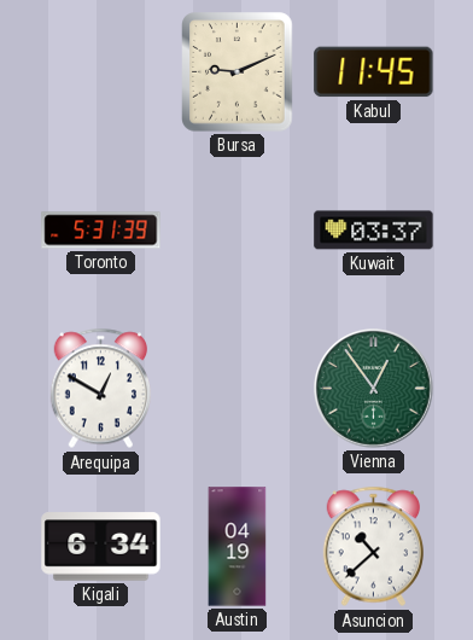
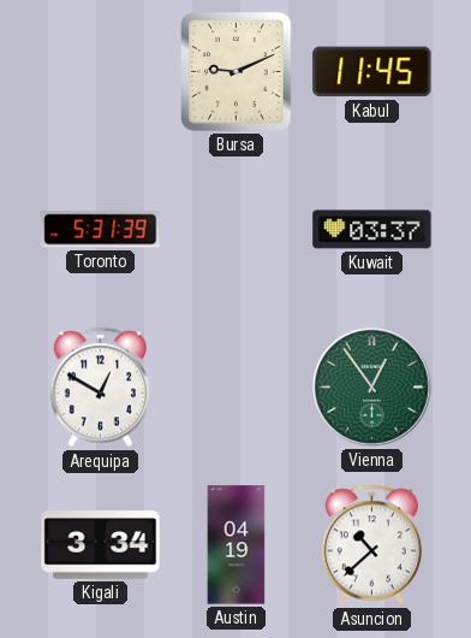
Kigali: 6:34 -> 3:34
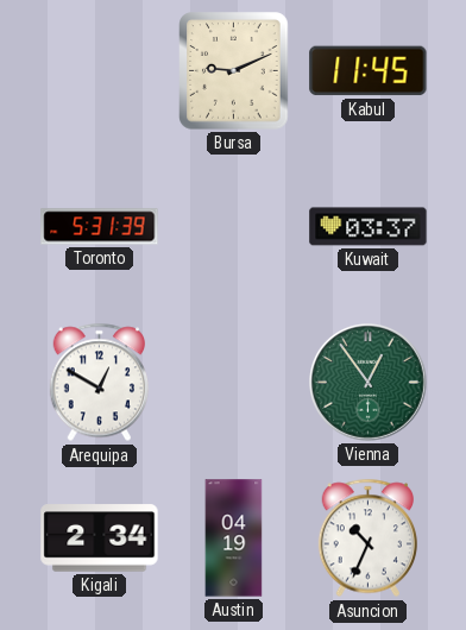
Kigali: 3:34 -> 2:34
Asuncion: 10:38 -> 10:34
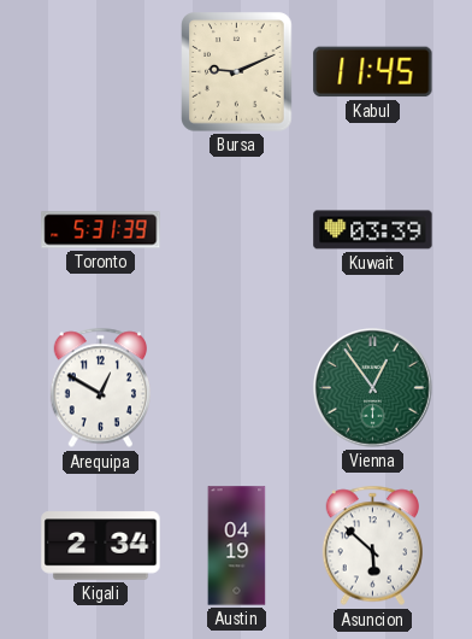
Kuwait: 03:37 -> 03:39
Asuncion: 10:34 -> 5:52
